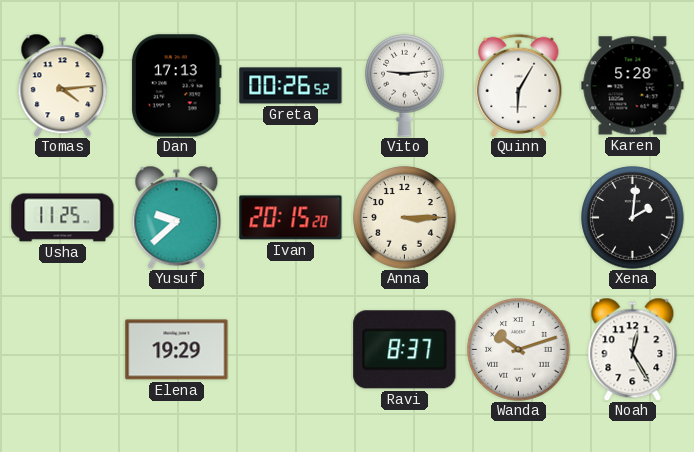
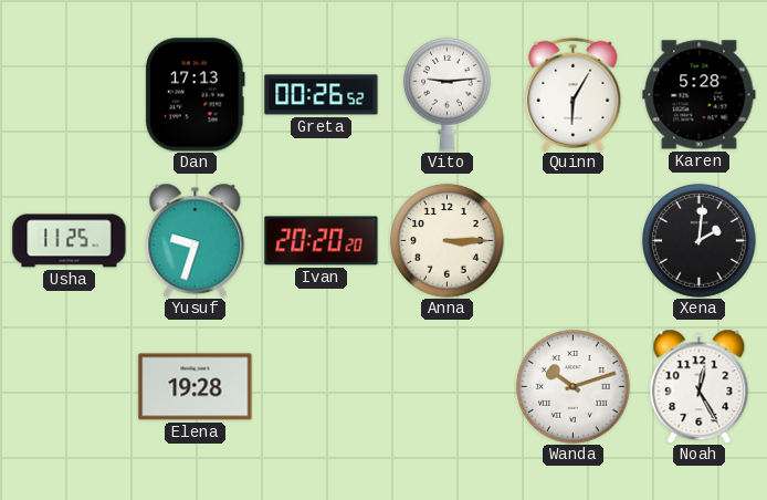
Tomas: 4:14 -> none
Yusuf: 9:38 -> 9:33
Ivan: 20:15 -> 20:20
Elena: 19:29 -> 19:28
Ravi: 8:37 -> none
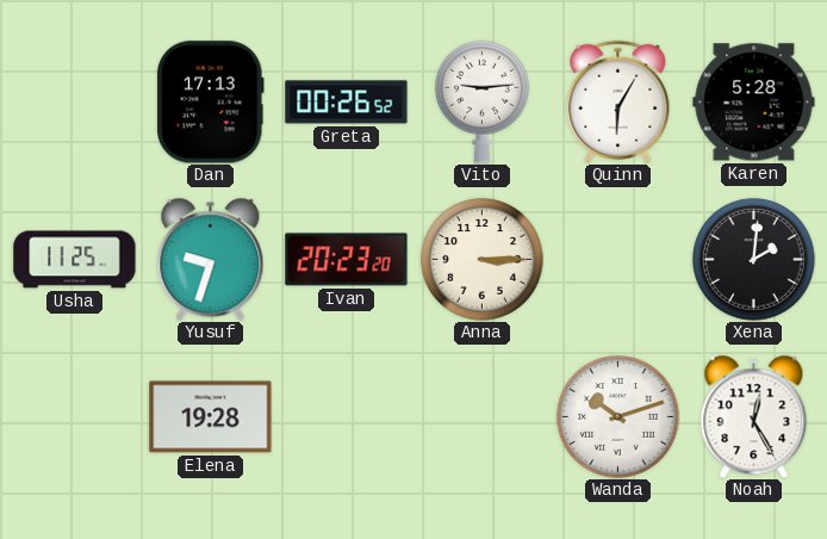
Ivan: 20:20 -> 20:23
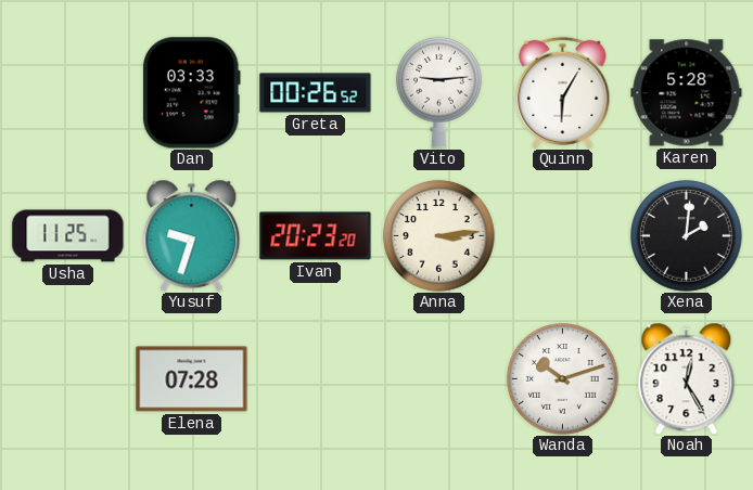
Dan: 17:13 -> 03:33
Anna: 3:15 -> 3:14
Elena: 19:28 -> 07:28
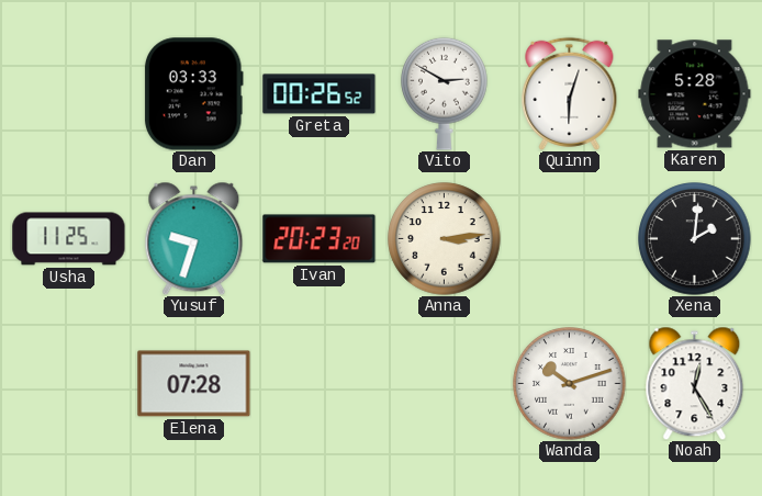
Vito: 9:14 -> 2:50
Quinn: 6:05 -> 6:03
